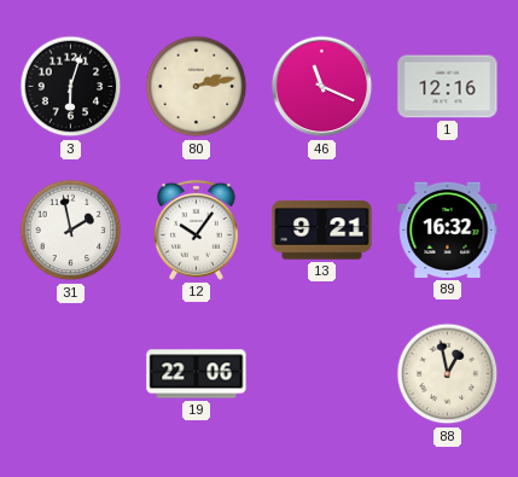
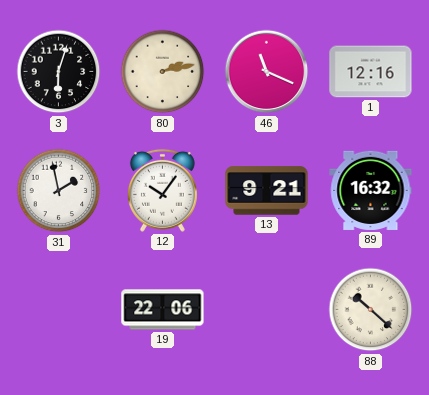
88: 12:58 -> 10:22
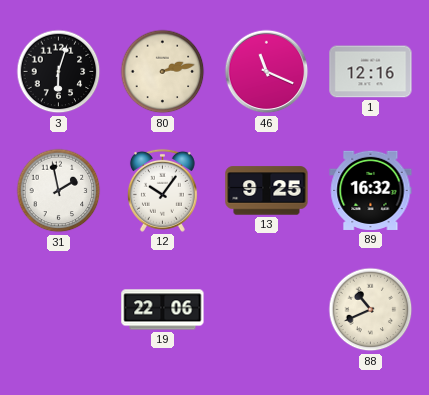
13: 9:21 -> 9:25
88: 10:22 -> 10:41
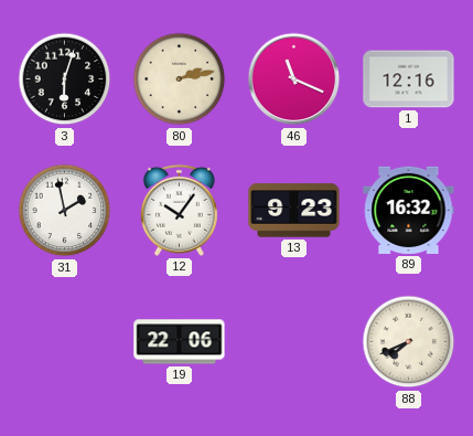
13: 9:25 -> 9:23
88: 10:41 -> 7:41
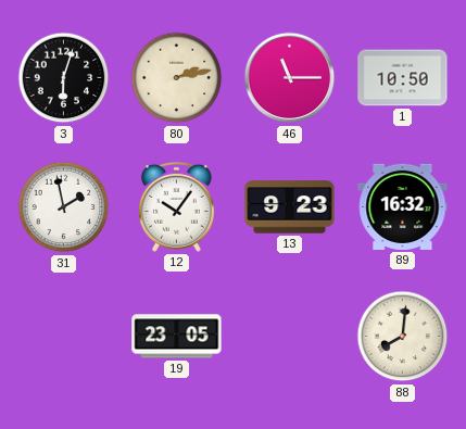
46: 11:19 -> 11:15
1: 12:16 -> 10:50
19: 22:06 -> 23:05
88: 7:41 -> 8:01
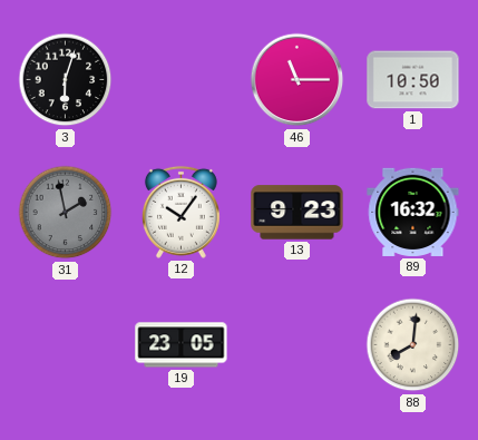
80: 2:13 -> none
31 dial: white -> grey
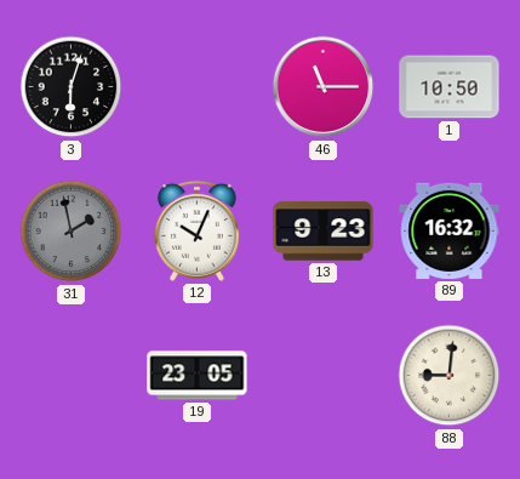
12: 10:06 -> 10:04
88: 8:01 -> 9:01
